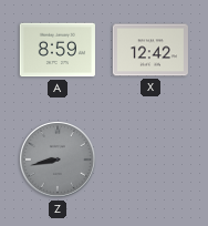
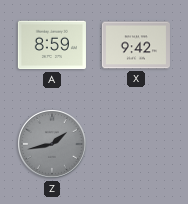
X: 12:42 -> 9:42
Z: 8:43 -> 1:43
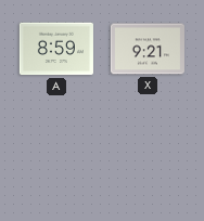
X: 9:42 -> 9:21
Z: 1:43 -> none
